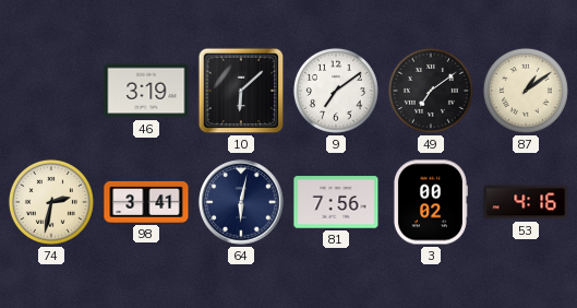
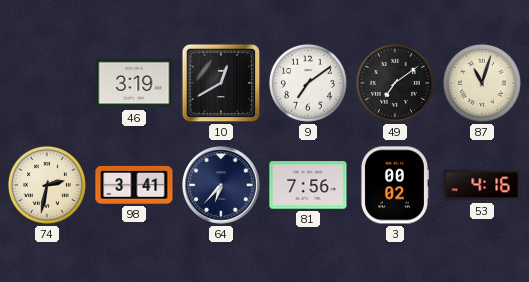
10: 6:08 -> 12:40
87: 1:09 -> 11:03
64: 6:02 -> 6:37
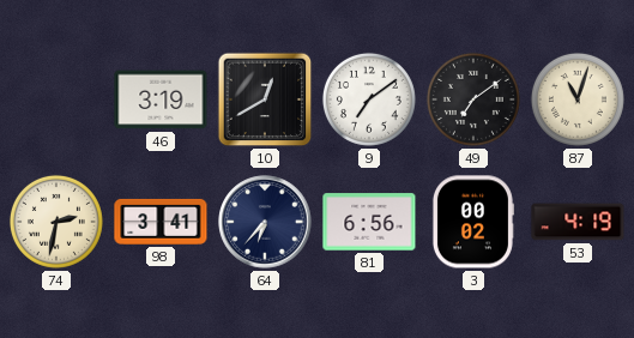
81: 7:56 -> 6:56
53: 4:16 -> 4:19
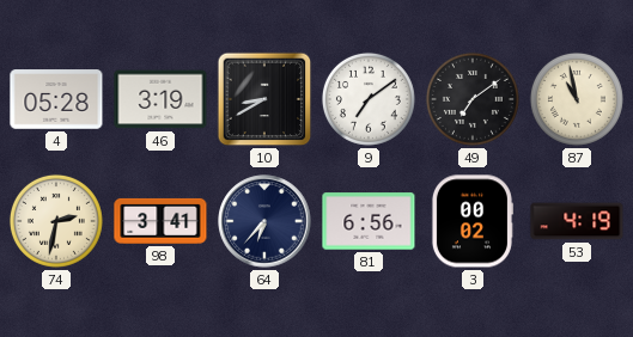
4: none -> 05:28
10: 12:40 -> 8:40
87: 11:03 -> 10:58
